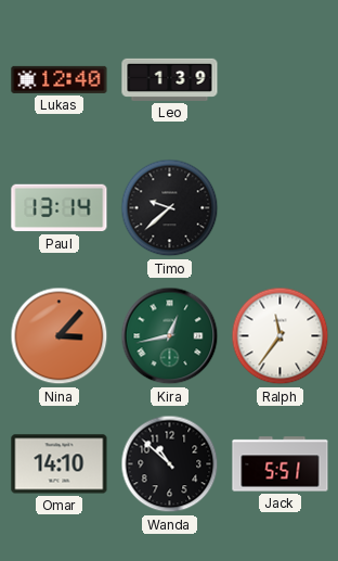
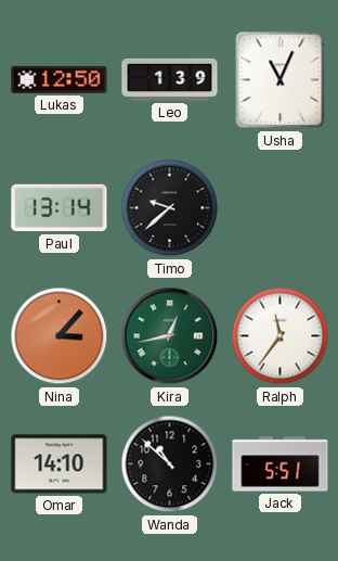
Lukas: 12:40 -> 12:50
Usha: none -> 11:04
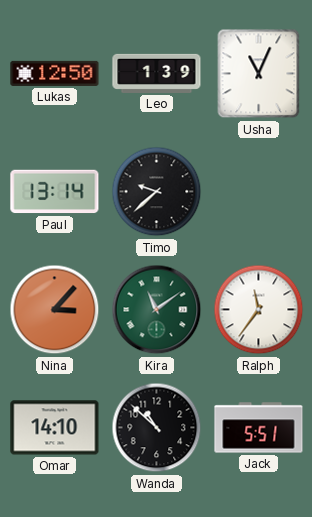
Kira: 12:43 -> 11:09
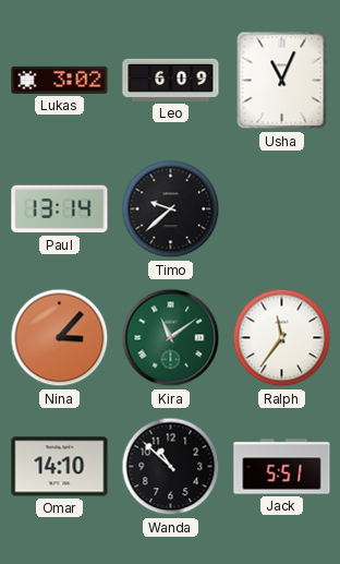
Lukas: 12:50 -> 3:02
Leo: 1:39 -> 6:09
